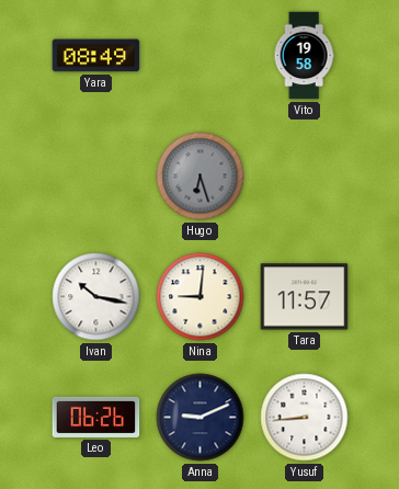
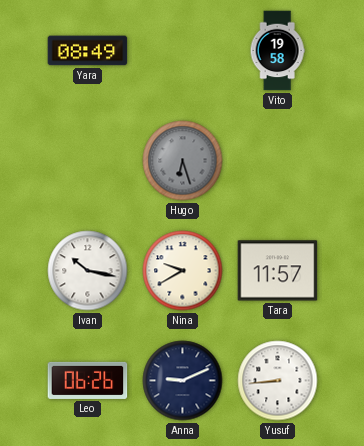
Nina: 9:01 -> 9:40
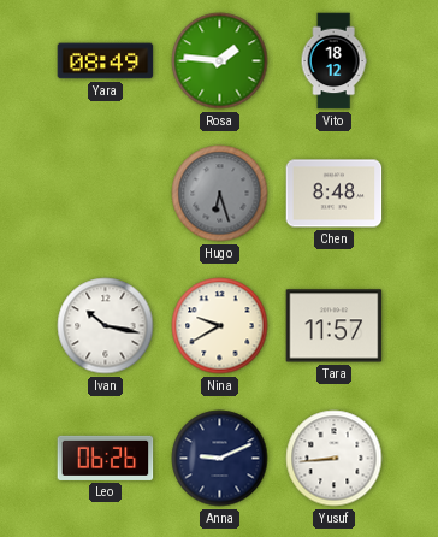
Rosa: none -> 1:46
Vito: 19:58 -> 18:12
Chen: none -> 8:48
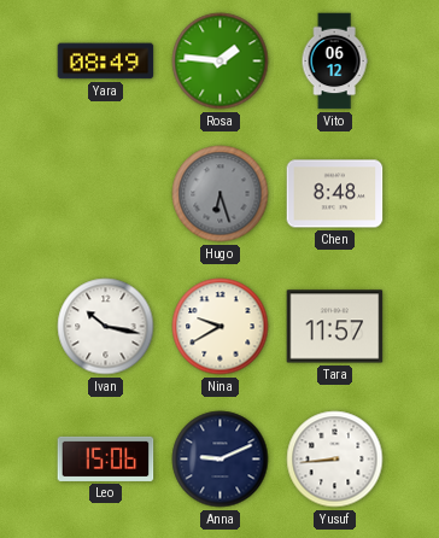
Vito: 18:12 -> 06:12
Leo: 06:26 -> 15:06
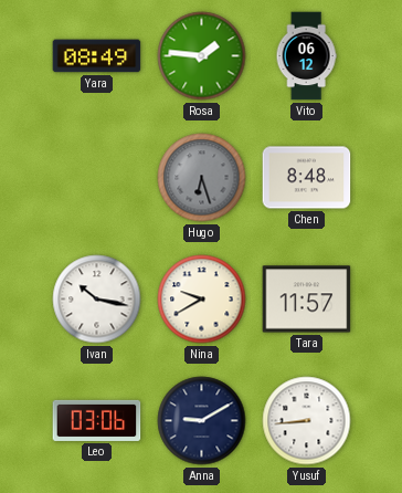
Leo: 15:06 -> 03:06
Anna: 9:11 -> 9:10
